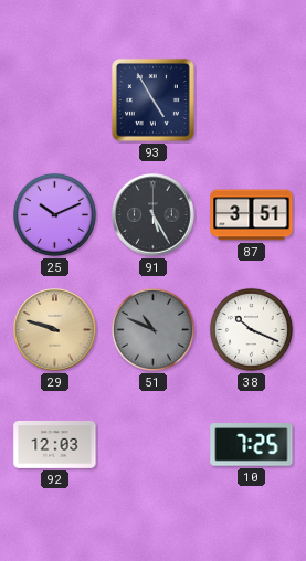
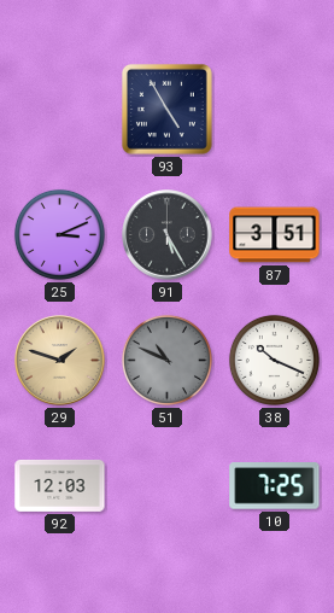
25: 10:11 -> 3:11
29: 9:48 -> 1:48
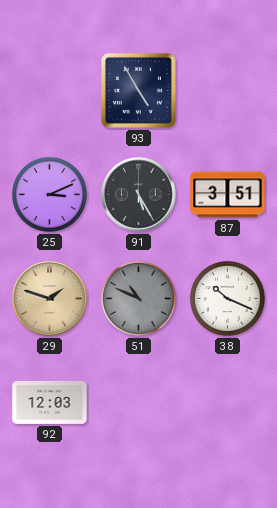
10: 7:25 -> none
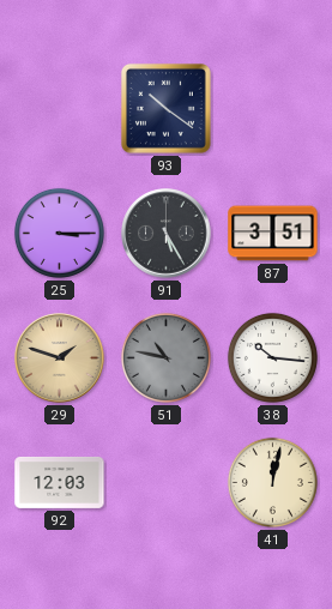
93: 4:55 -> 10:21
25: 3:11 -> 3:15
51: 10:49 -> 10:47
38: 10:19 -> 10:16
41: none -> 12:02
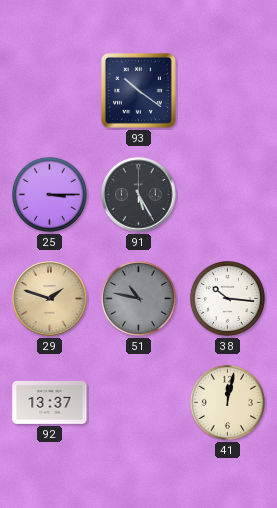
87: 3:51 -> none
92: 12:03 -> 13:37
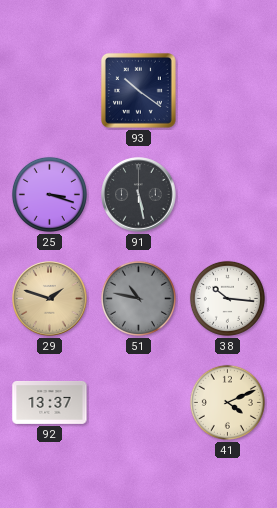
25: 3:15 -> 3:18
91: 5:25 -> 5:28
41: 12:02 -> 4:11
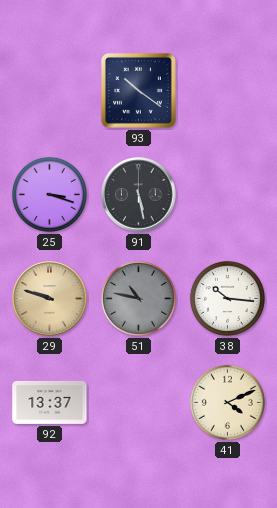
29: 1:48 -> 9:48
